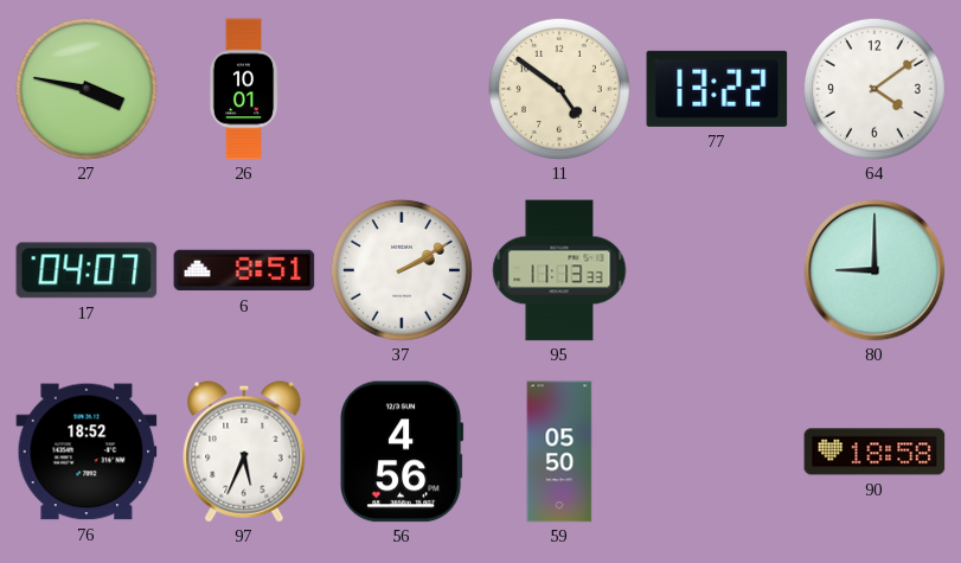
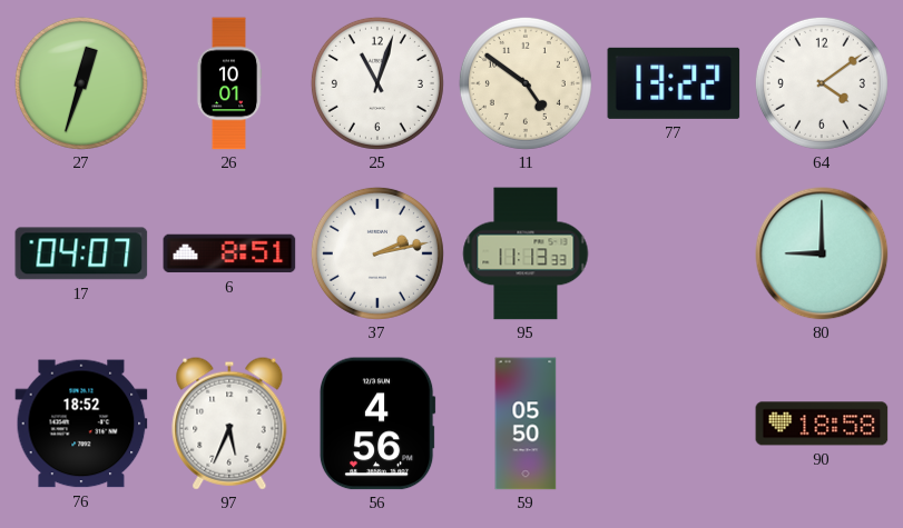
27: 3:47 -> 12:33
25: none -> 11:03
37: 2:10 -> 2:13
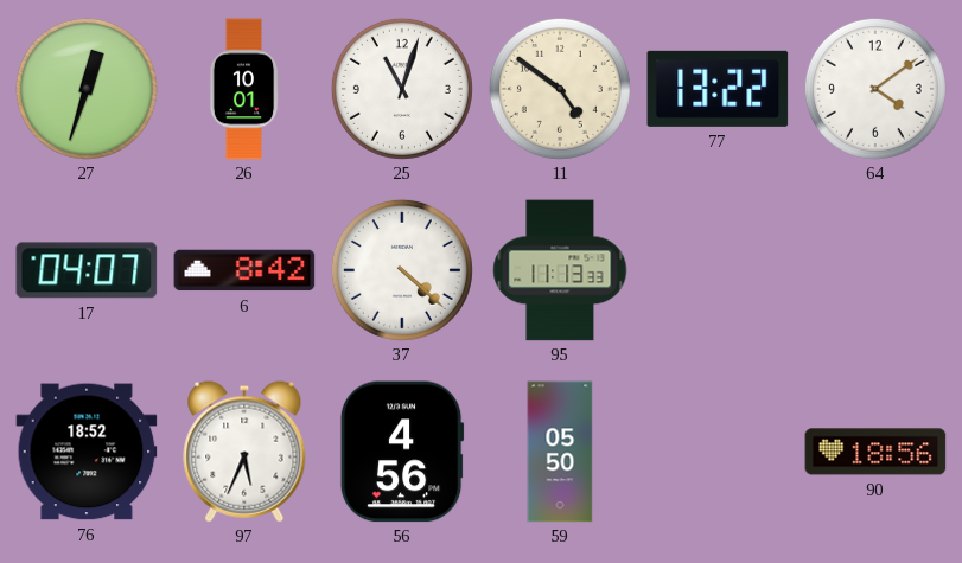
6: 8:51 -> 8:42
37: 2:13 -> 4:22
80: 9:00 -> none
90: 18:58 -> 18:56
